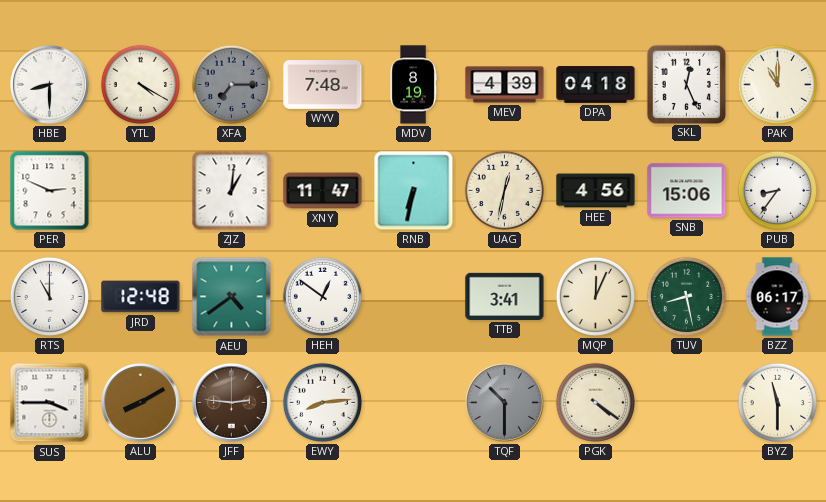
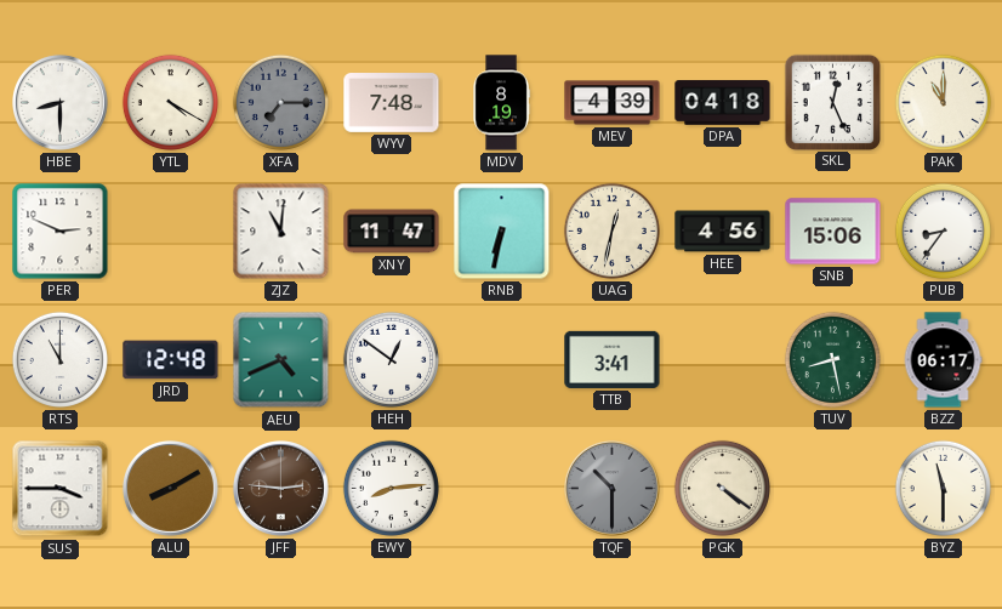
ZJZ: 1:01 -> 11:01
AEU: 4:39 -> 4:41
MQP: 12:04 -> none
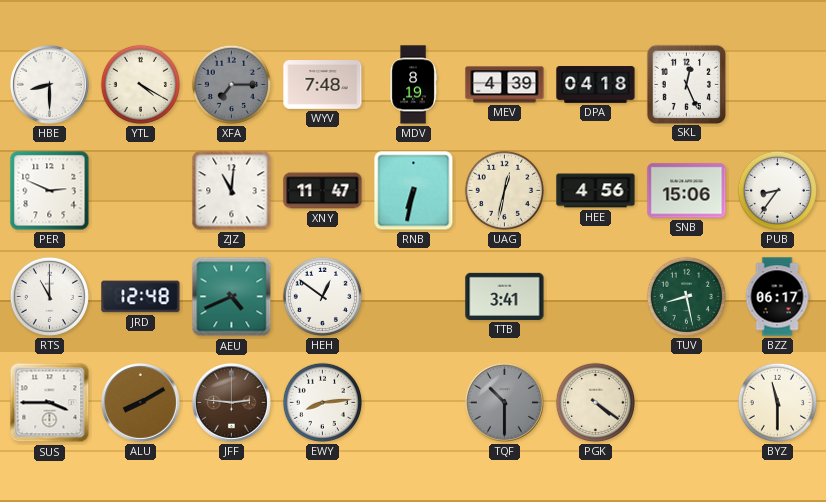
PAK: 11:00 -> none
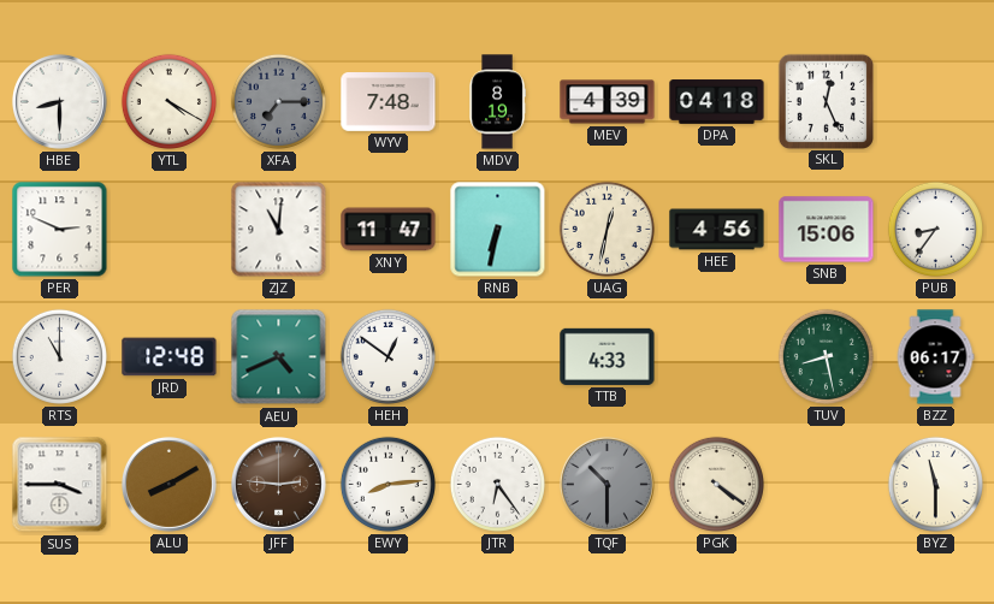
TTB: 3:41 -> 4:33
JTR: none -> 6:24
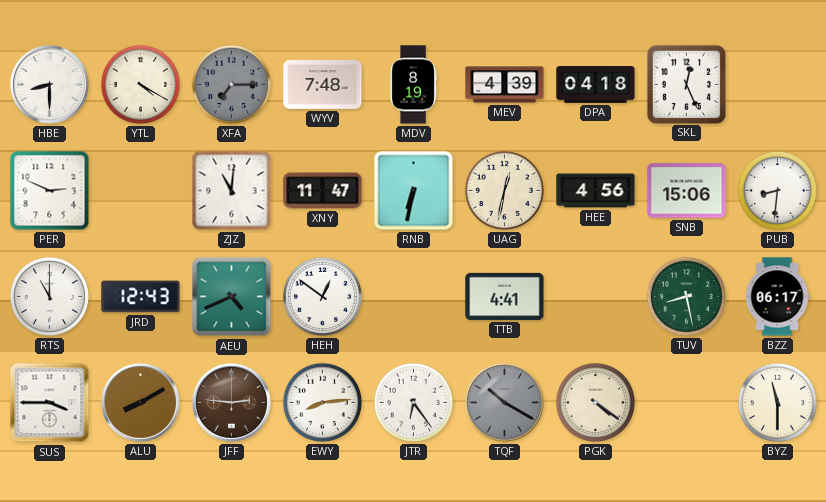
PUB: 8:36 -> 8:31
JRD: 12:48 -> 12:43
TTB: 4:33 -> 4:41
TQF: 10:30 -> 10:20
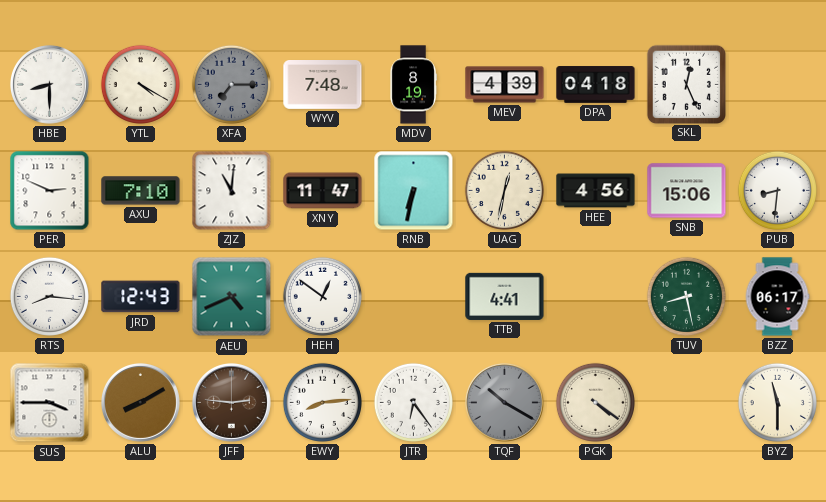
AXU: none -> 7:10
RTS: 11:00 -> 8:16
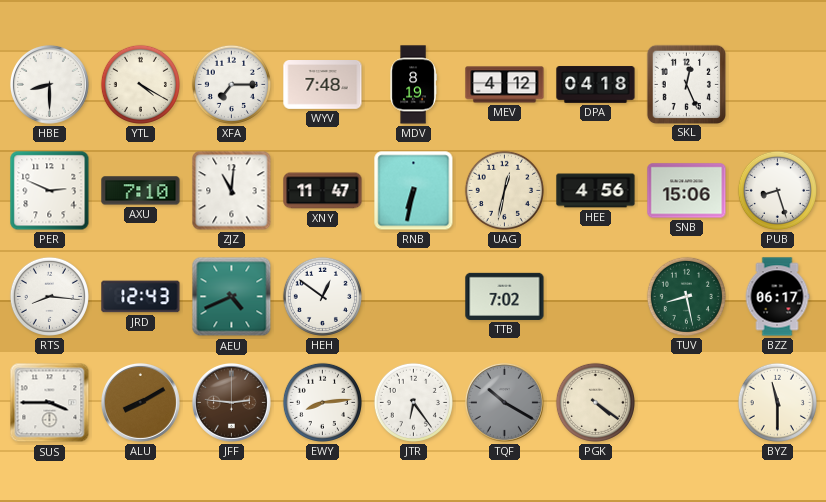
XFA dial: grey -> white
MEV: 4:39 -> 4:12
PUB: 8:31 -> 8:27
TTB: 4:41 -> 7:02
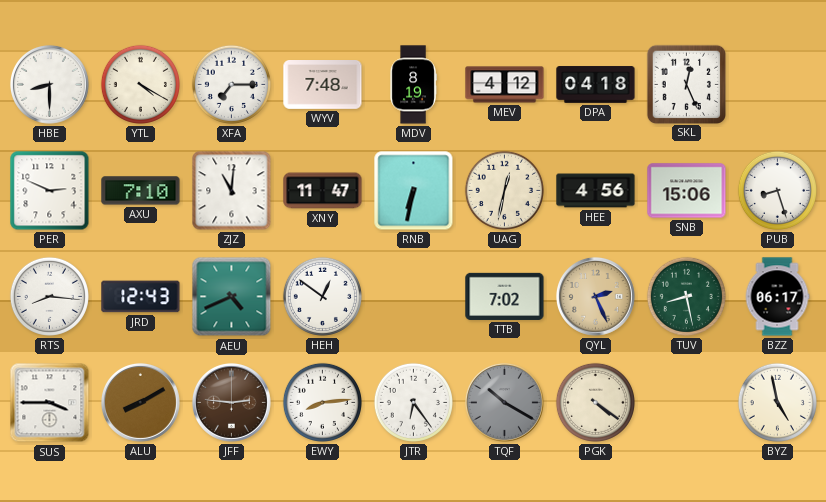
QYL: none -> 2:26
BYZ: 11:30 -> 4:58
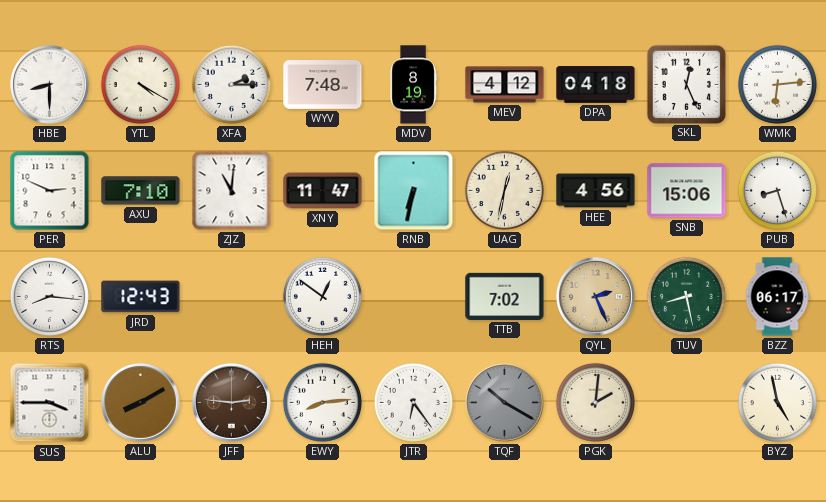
XFA: 7:15 -> 2:15
WMK: none -> 6:14
AEU: 4:41 -> none
PGK: 4:21 -> 2:01
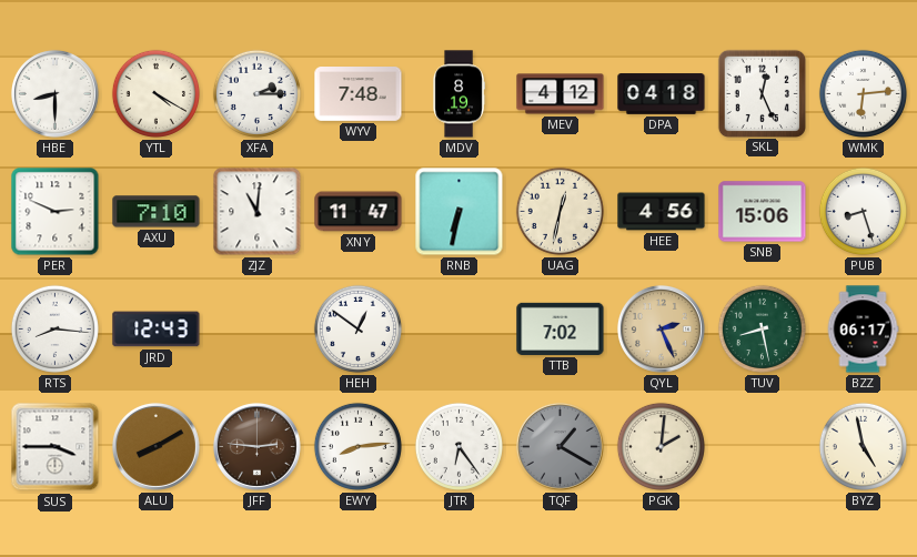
TQF: 10:20 -> 1:20
